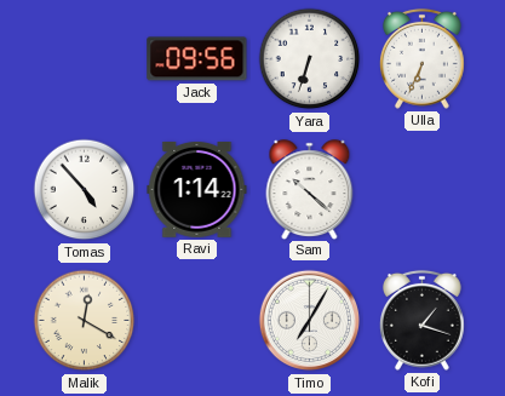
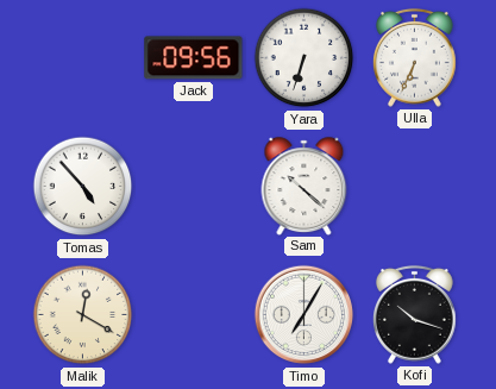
Ravi: 1:14 -> none
Kofi: 1:18 -> 10:18
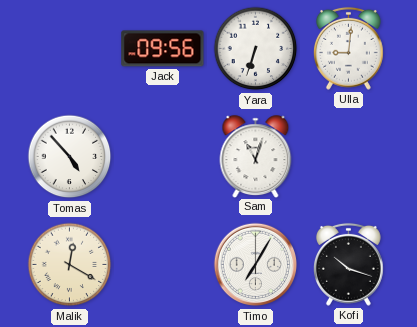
Ulla: 6:34 -> 9:01
Sam: 10:22 -> 11:03
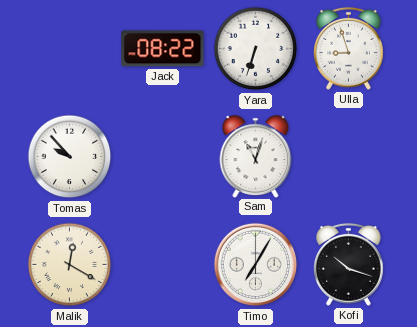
Jack: 09:56 -> 08:22
Ulla: 9:01 -> 8:57
Tomas: 4:53 -> 9:53
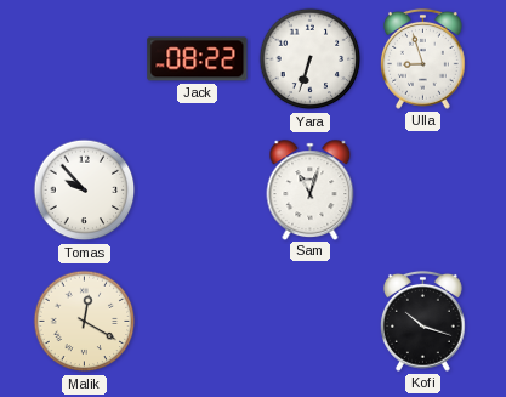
Timo: 7:05 -> none
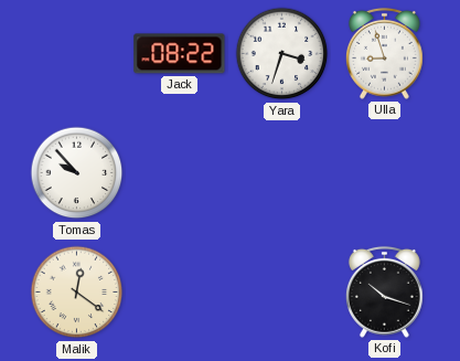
Yara: 6:33 -> 3:33
Sam: 11:03 -> none
Malik: 12:20 -> 12:21
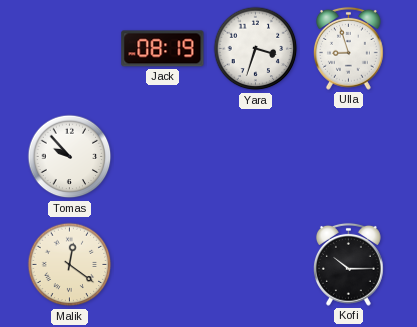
Jack: 08:22 -> 08:19
Kofi: 10:18 -> 10:15
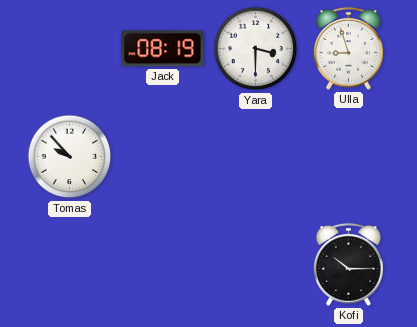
Yara: 3:33 -> 3:30
Malik: 12:21 -> none
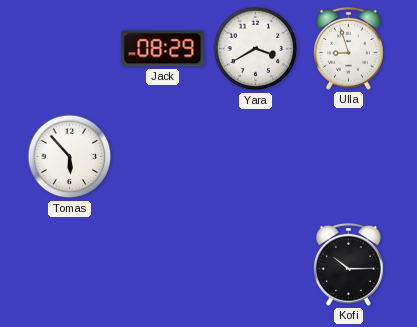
Jack: 08:19 -> 08:29
Yara: 3:30 -> 3:40
Tomas: 9:53 -> 5:53
